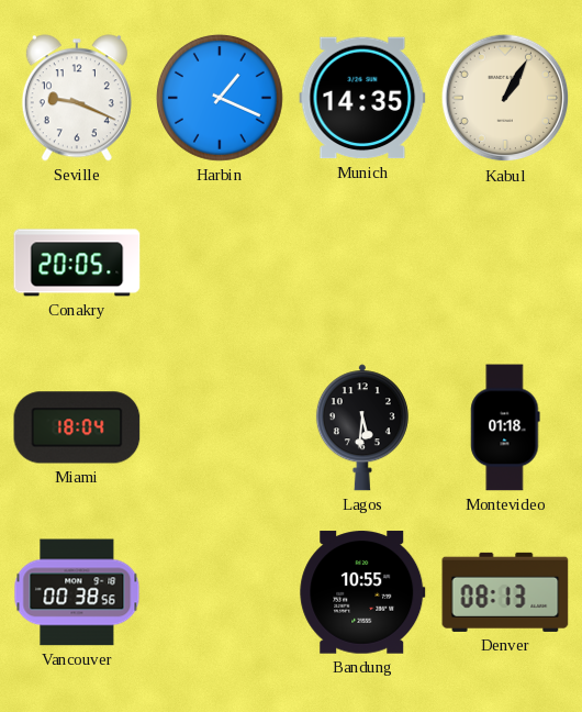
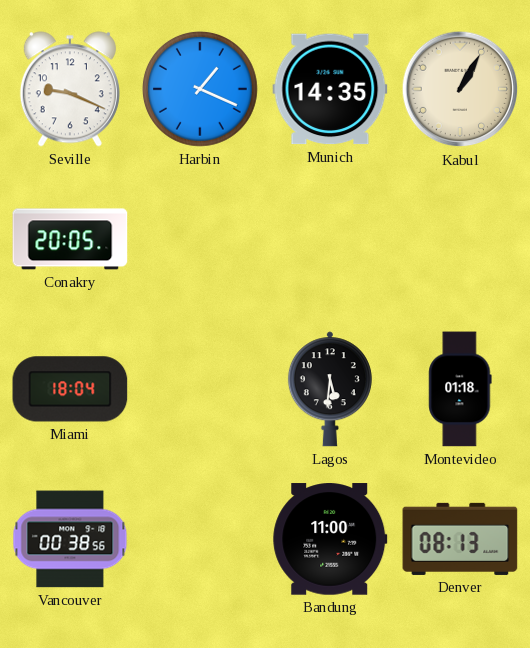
Bandung: 10:55 -> 11:00
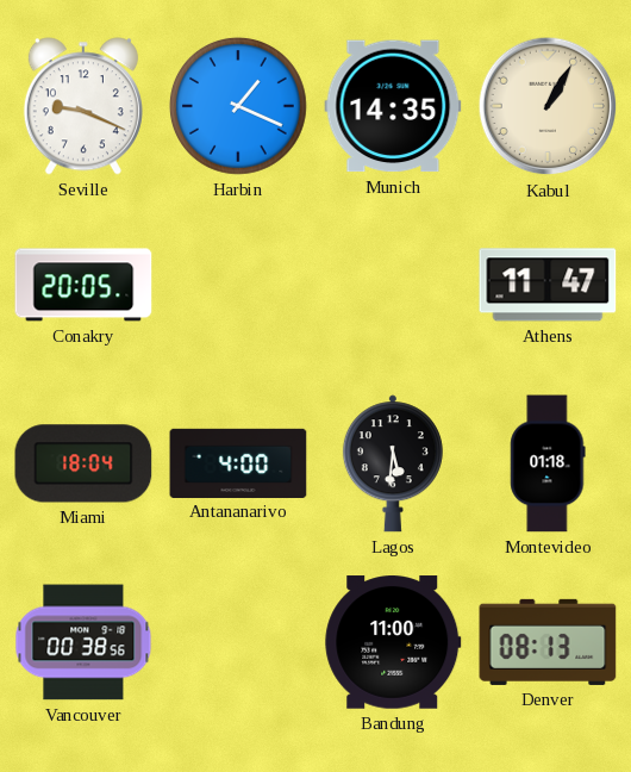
Athens: none -> 11:47
Antananarivo: none -> 4:00
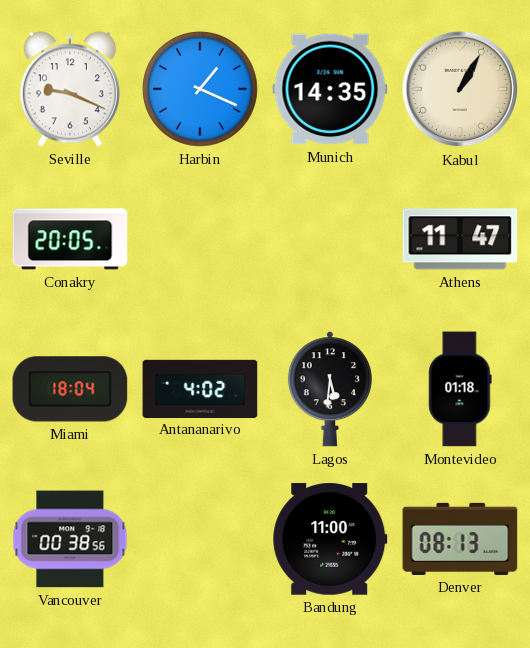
Antananarivo: 4:00 -> 4:02
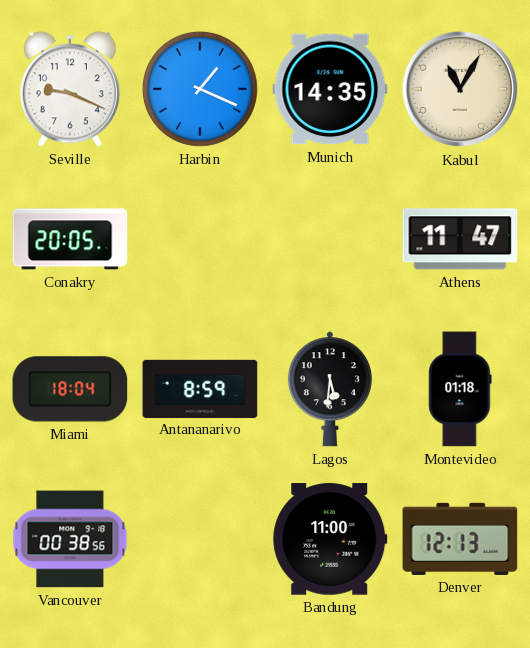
Kabul: 1:05 -> 11:05
Antananarivo: 4:02 -> 8:59
Denver: 08:13 -> 12:13
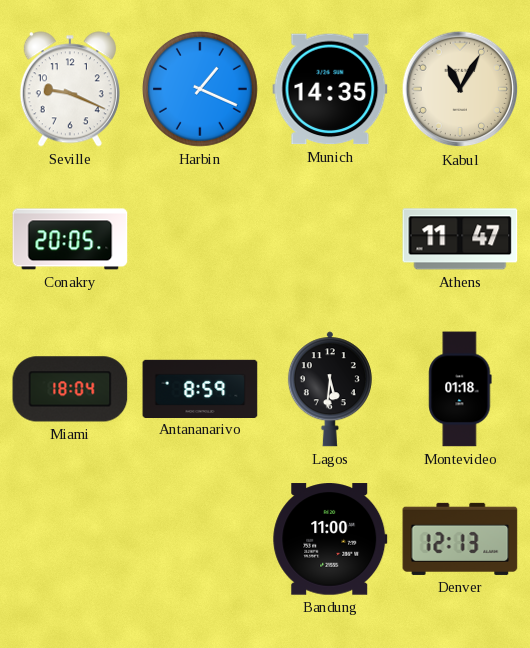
Vancouver: 00:38 -> none
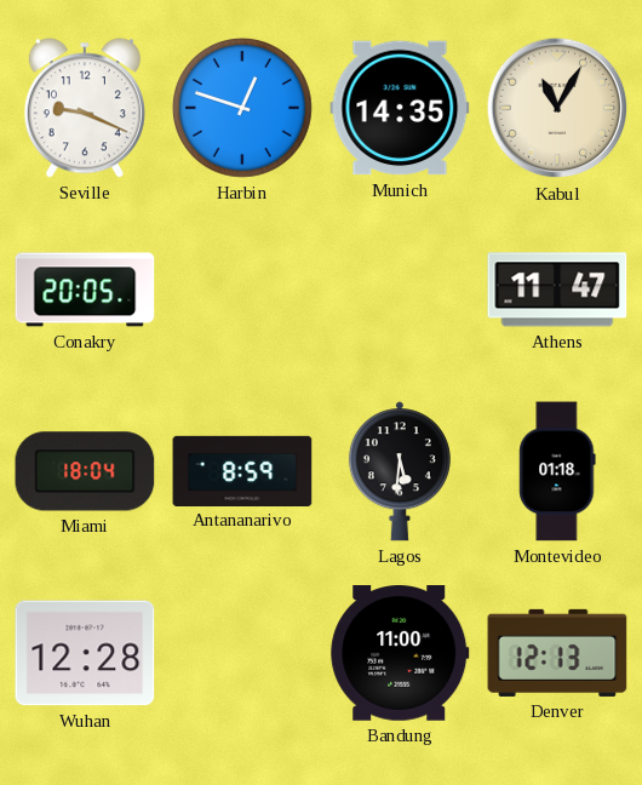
Harbin: 1:19 -> 12:48
Wuhan: none -> 12:28
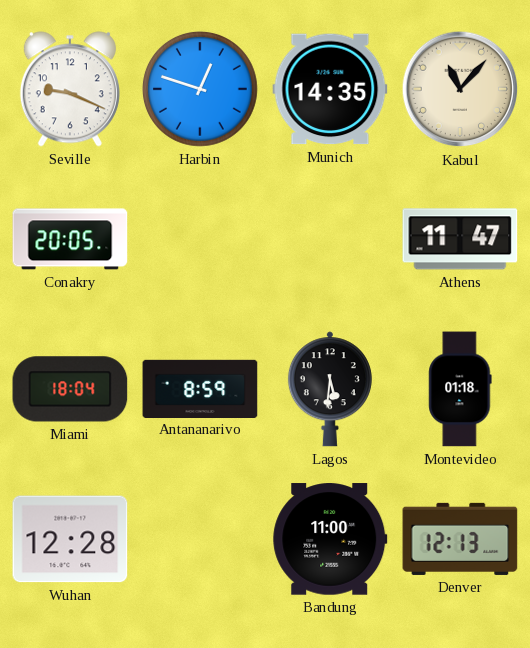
Kabul: 11:05 -> 11:07
